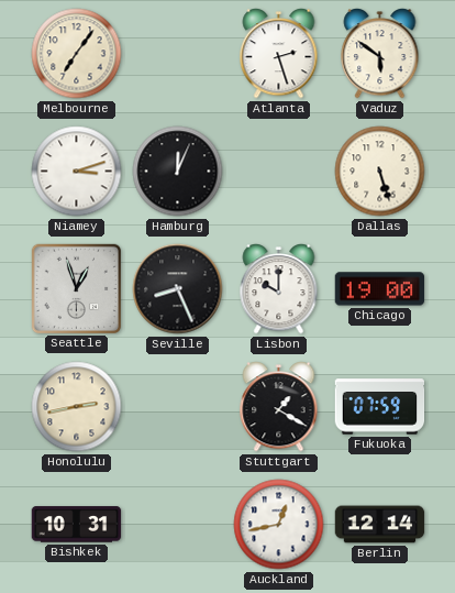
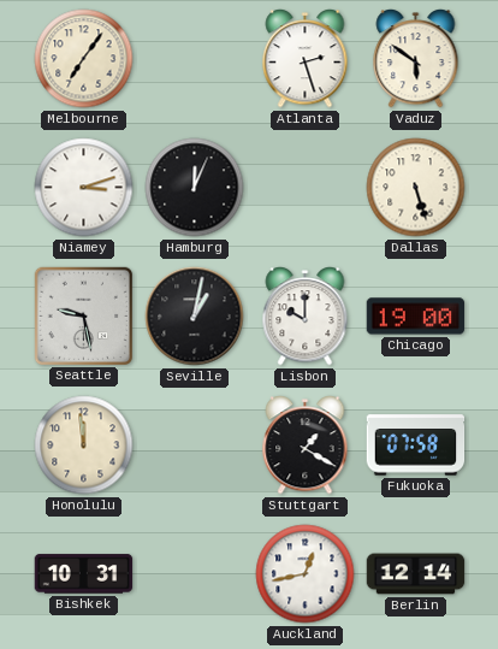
Seattle: 12:57 -> 9:28
Seville: 8:26 -> 1:02
Honolulu: 2:43 -> 11:59
Fukuoka: 07:59 -> 07:58
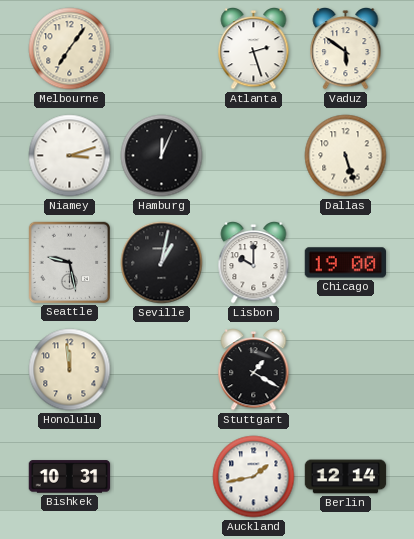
Fukuoka: 07:58 -> none
Auckland: 12:43 -> 1:43
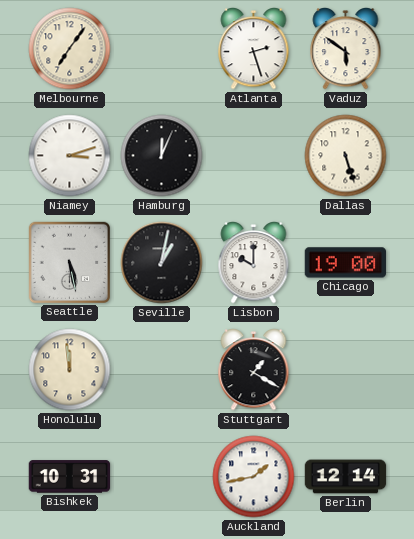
Seattle: 9:28 -> 5:28
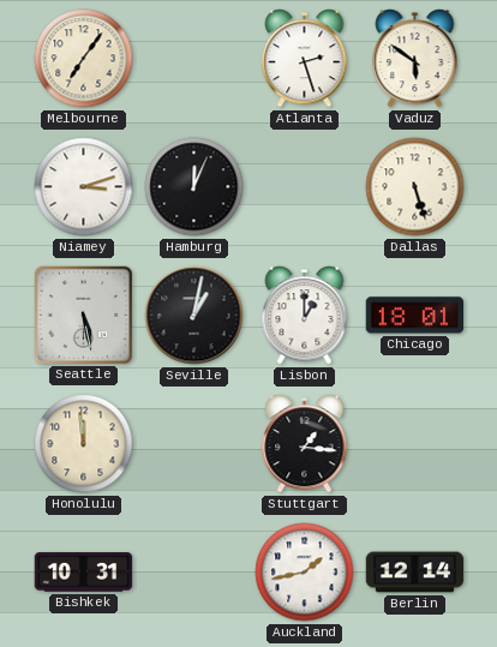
Lisbon: 10:00 -> 1:00
Chicago: 19:00 -> 18:01
Stuttgart: 1:20 -> 1:16
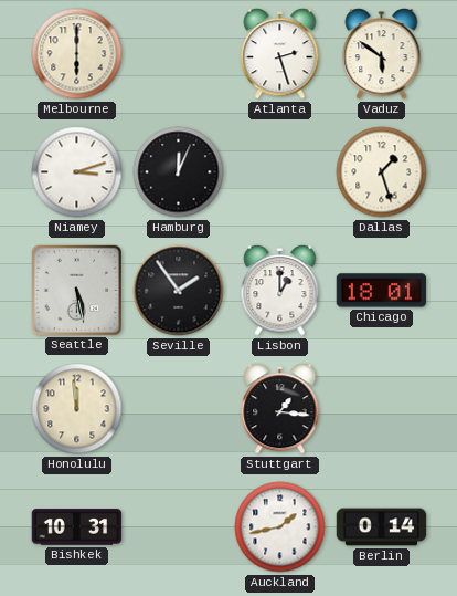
Melbourne: 7:06 -> 6:00
Dallas: 5:27 -> 1:27
Seville: 1:02 -> 1:54
Berlin: 12:14 -> 0:14
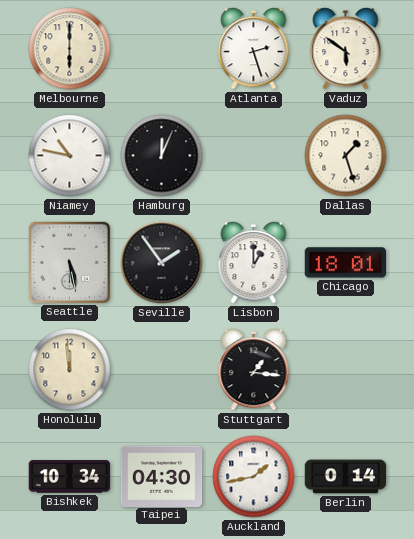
Niamey: 3:12 -> 10:47
Bishkek: 10:31 -> 10:34
Taipei: none -> 04:30
